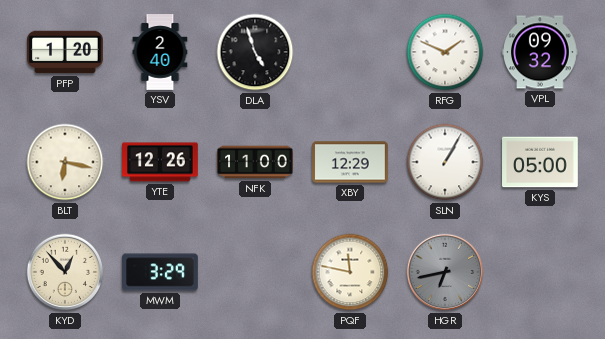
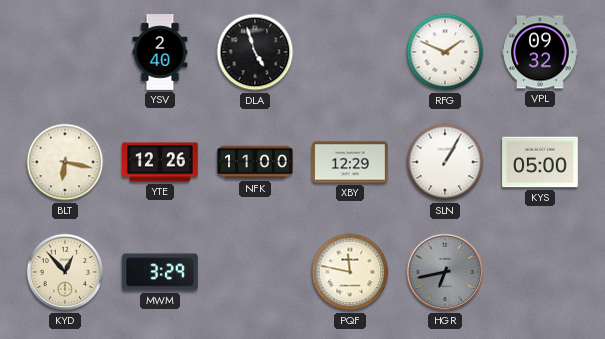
PFP: 1:20 -> none
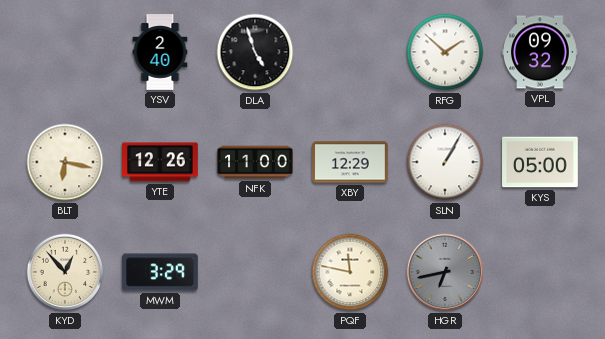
RFG: 1:49 -> 1:52
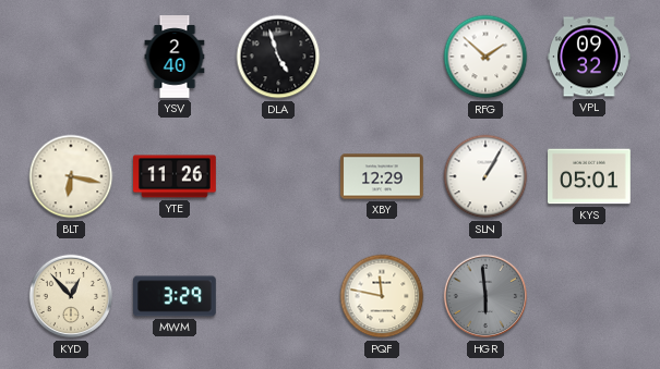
YTE: 12:26 -> 11:26
NFK: 11:00 -> none
KYS: 05:00 -> 05:01
HGR: 6:43 -> 5:59
